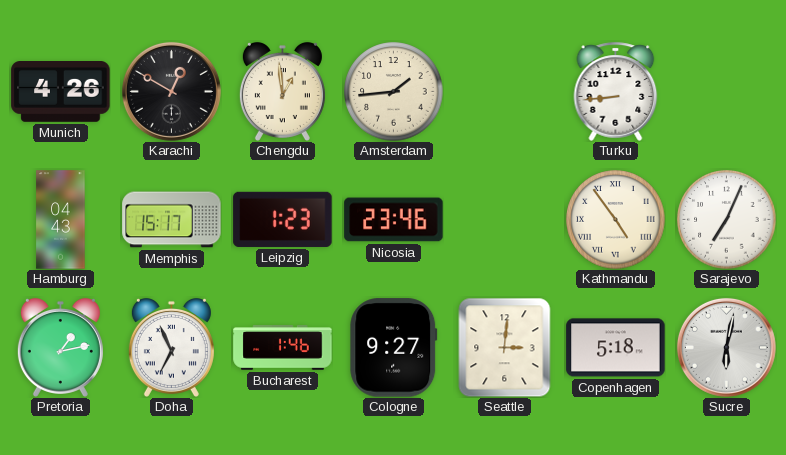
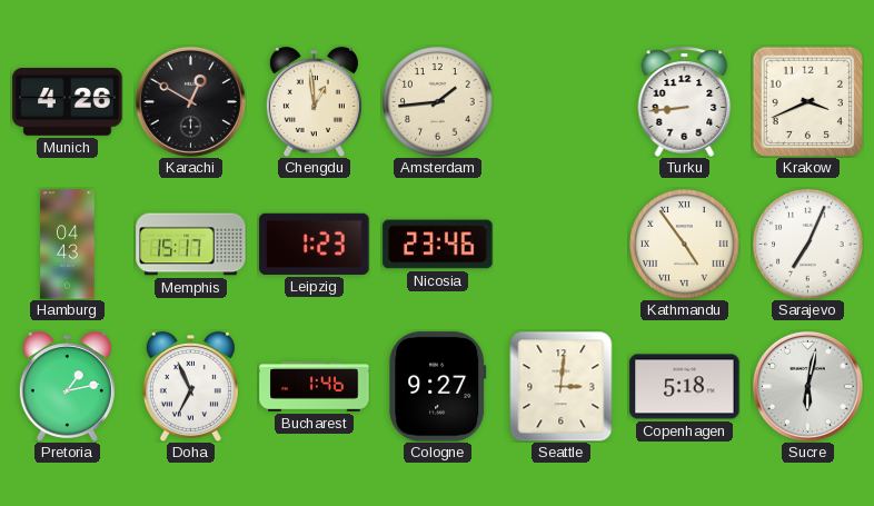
Krakow: none -> 3:41
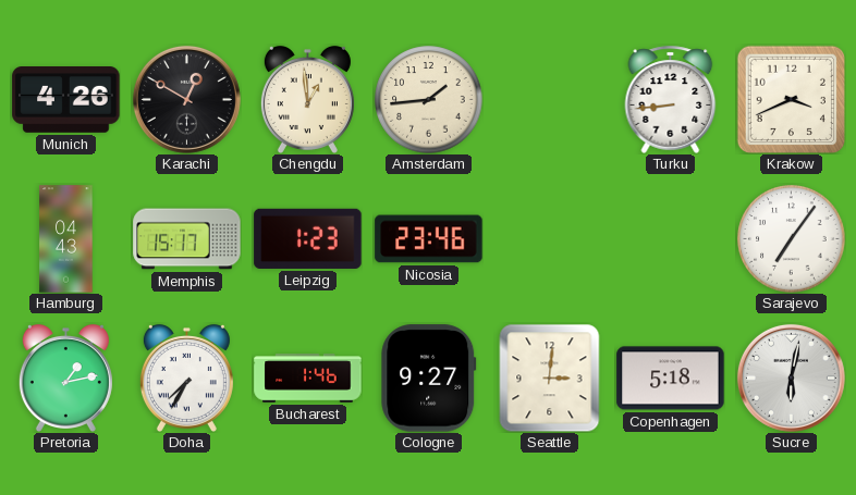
Kathmandu: 4:54 -> none
Sarajevo: 7:04 -> 7:06
Doha: 6:56 -> 7:35
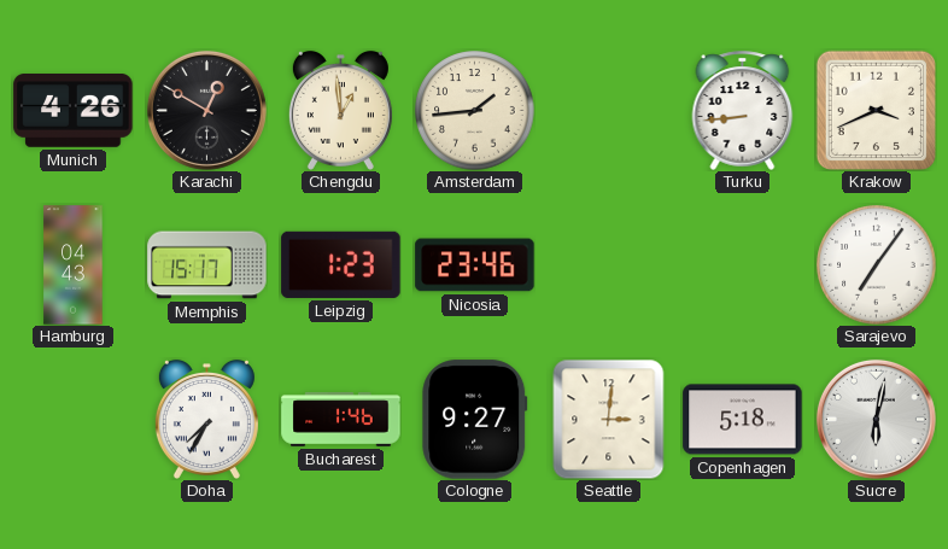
Pretoria: 1:13 -> none
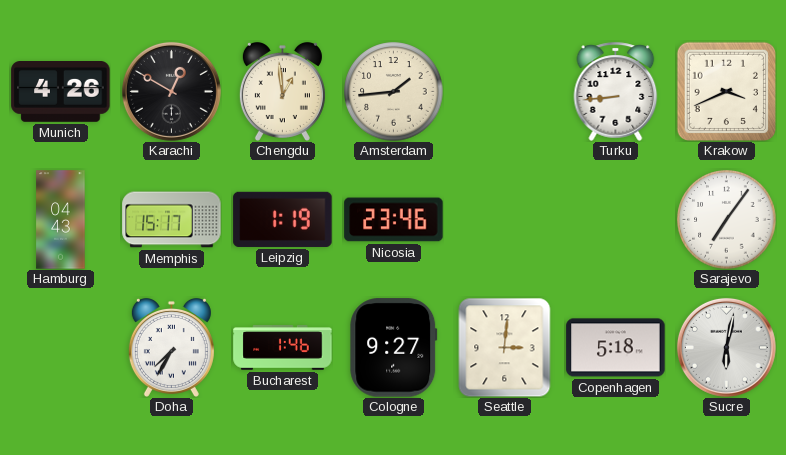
Leipzig: 1:23 -> 1:19
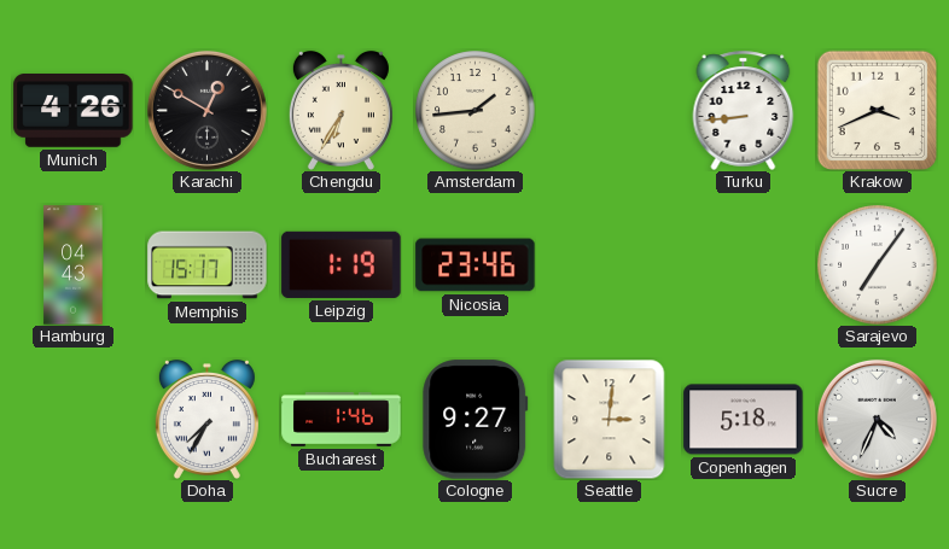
Chengdu: 12:59 -> 6:35
Sucre: 6:02 -> 4:34
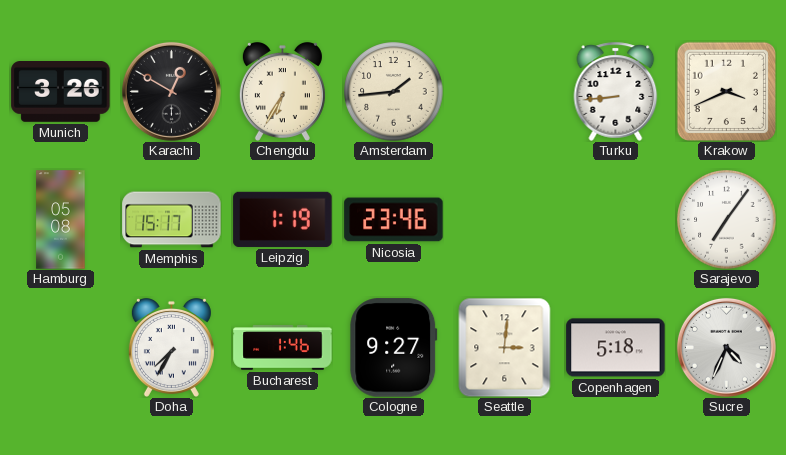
Munich: 4:26 -> 3:26
Hamburg: 04:43 -> 05:08
